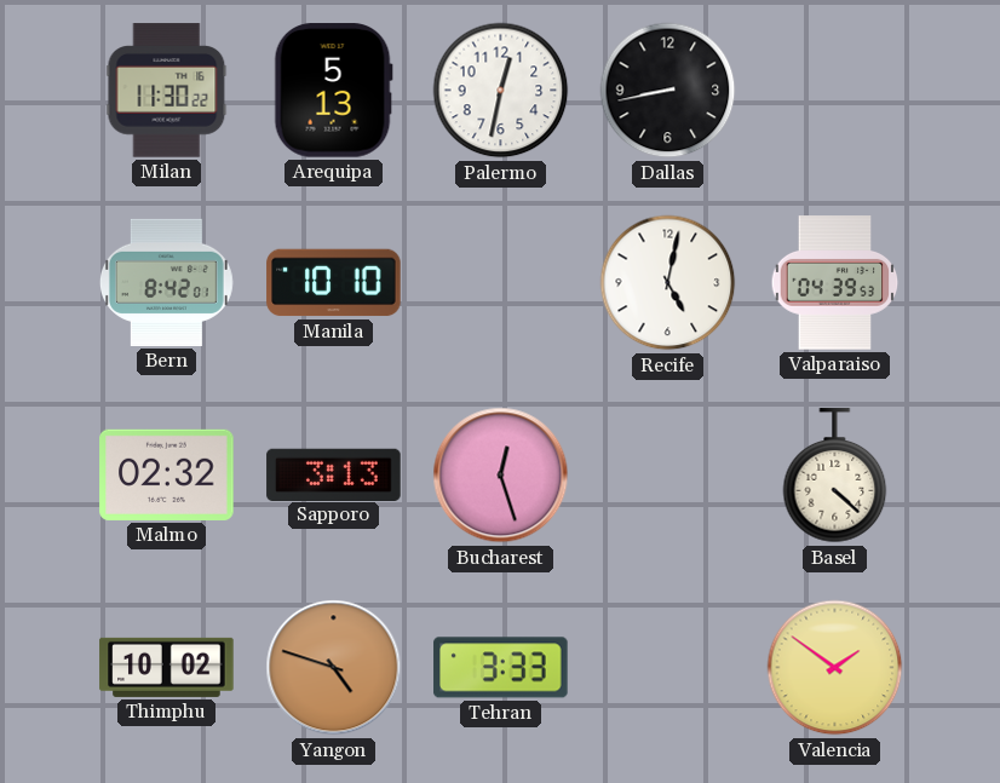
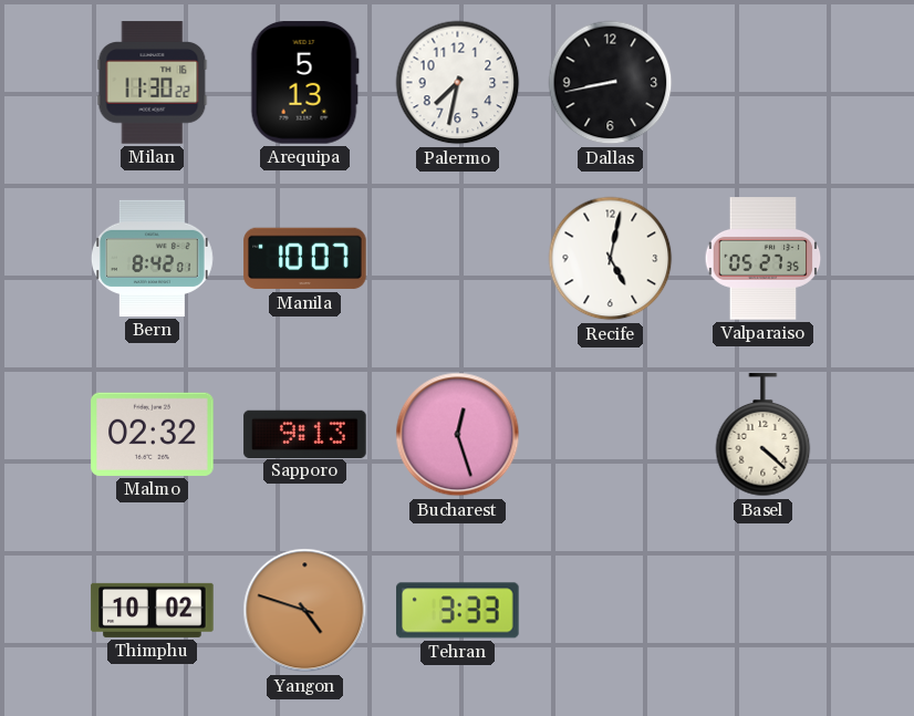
Palermo: 12:32 -> 7:32
Manila: 10:10 -> 10:07
Valparaiso: 04:39 -> 05:27
Sapporo: 3:13 -> 9:13
Valencia: 1:51 -> none
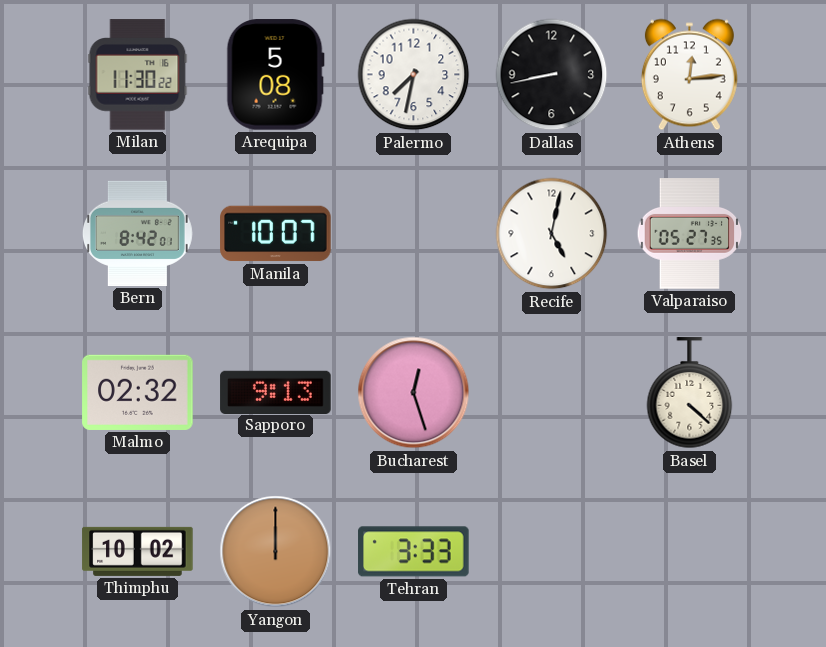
Arequipa: 5:13 -> 5:08
Athens: none -> 12:14
Yangon: 4:48 -> 12:00
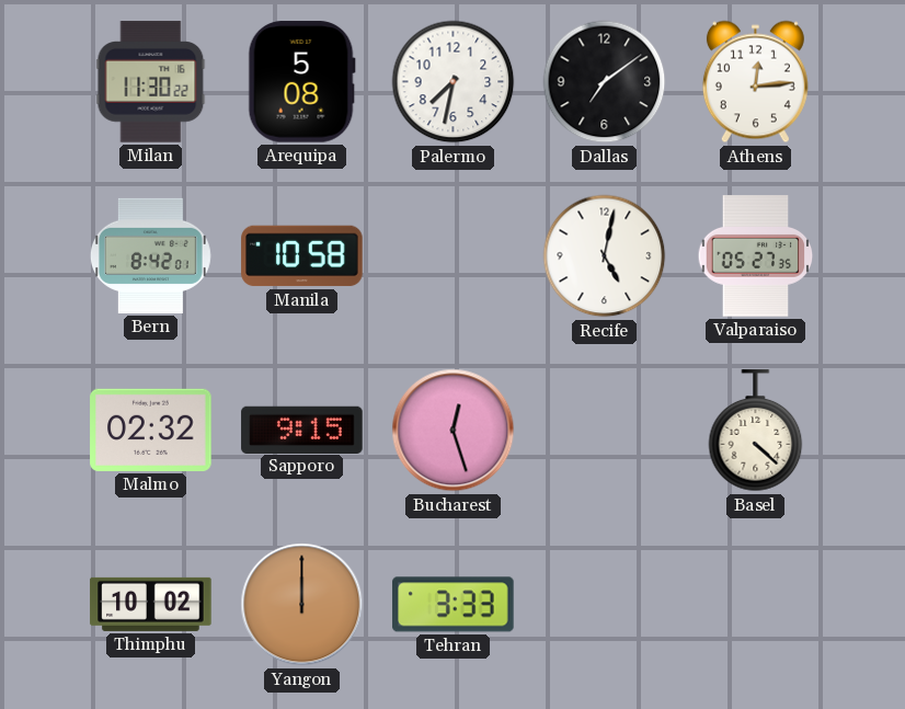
Dallas: 8:43 -> 7:09
Manila: 10:07 -> 10:58
Sapporo: 9:13 -> 9:15
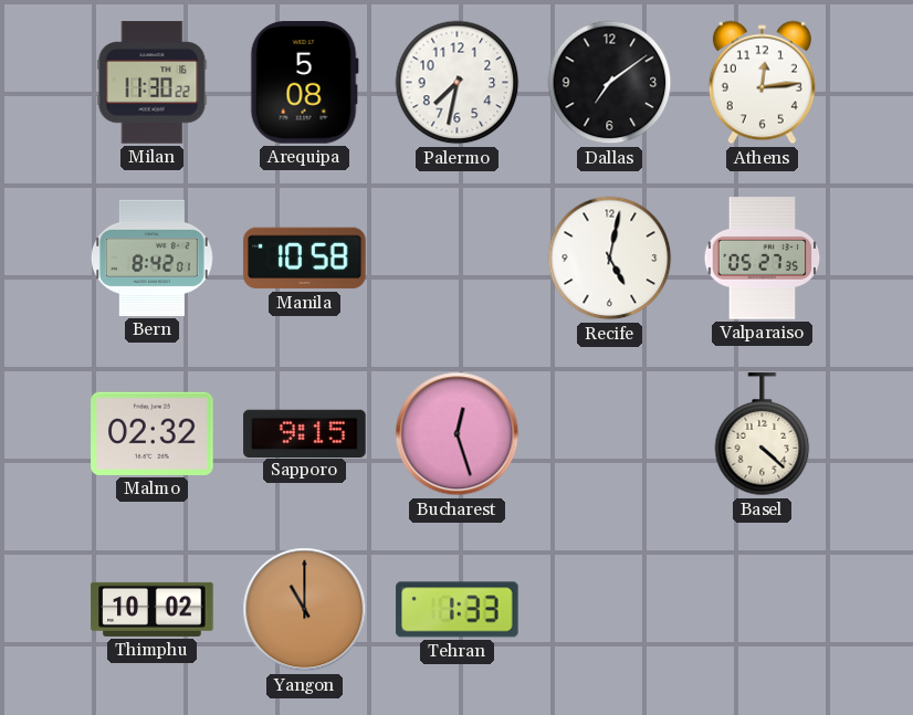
Yangon: 12:00 -> 11:00
Tehran: 3:33 -> 1:33
